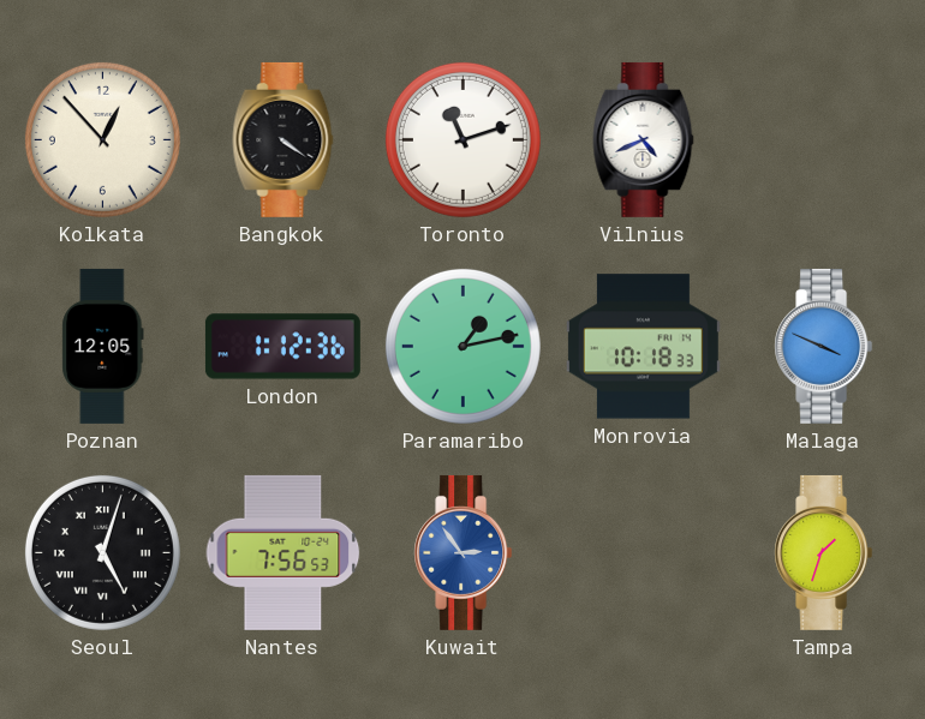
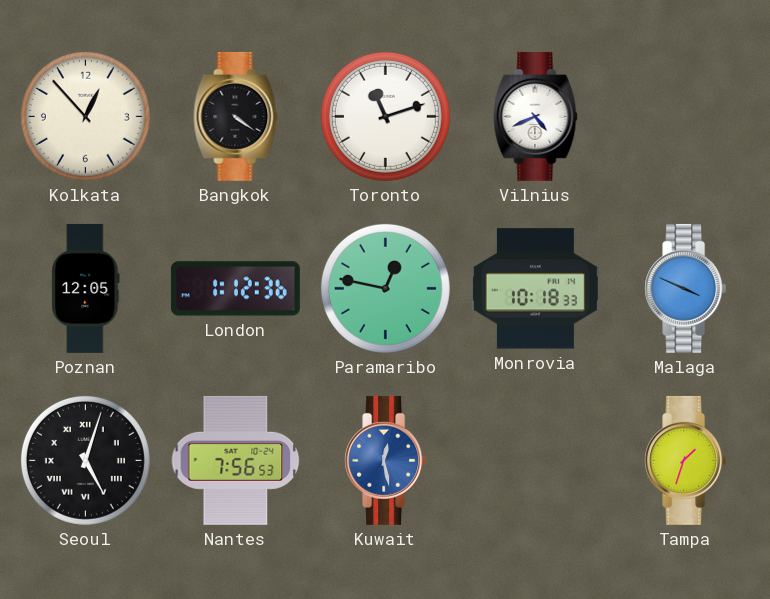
Paramaribo: 1:13 -> 12:47
Kuwait: 2:54 -> 12:28
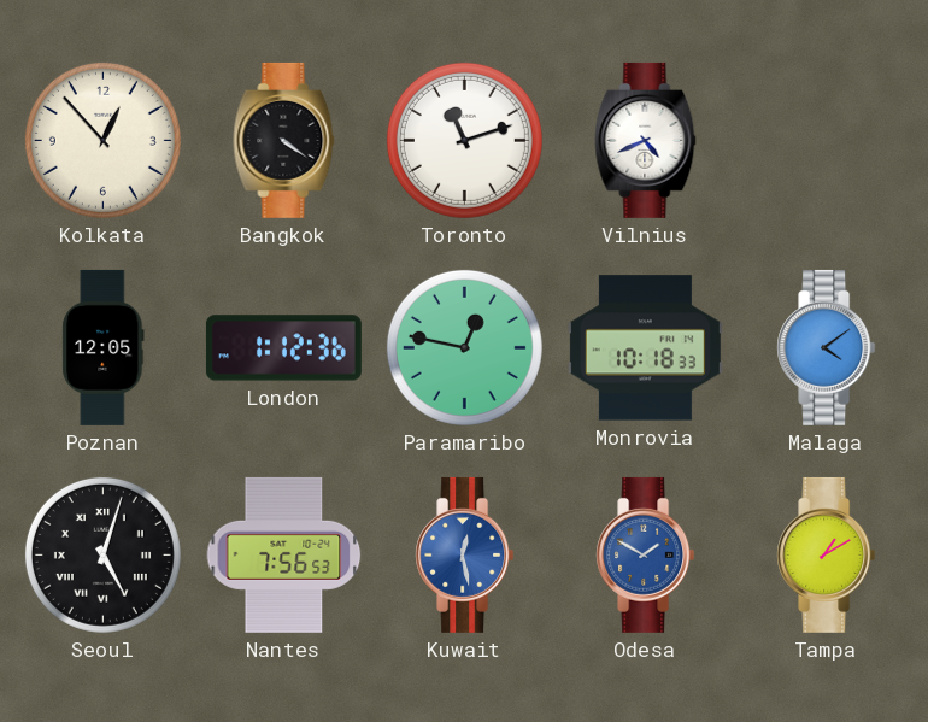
Malaga: 3:49 -> 4:09
Odesa: none -> 1:50
Tampa: 1:33 -> 1:10
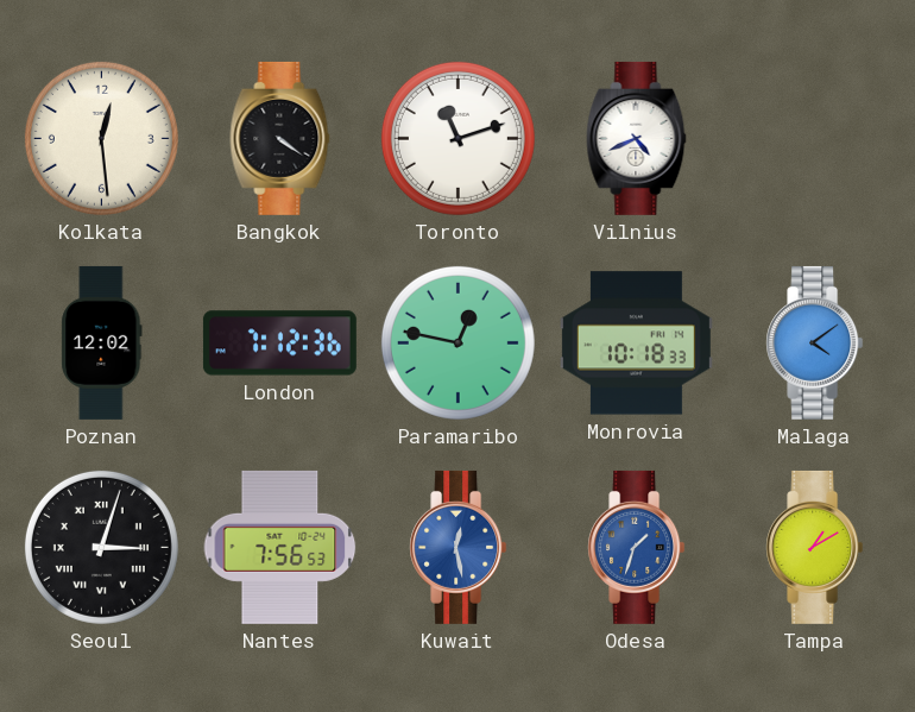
Kolkata: 12:53 -> 12:29
Poznan: 12:05 -> 12:02
London: 1:12 -> 7:12
Seoul: 5:03 -> 3:03
Odesa: 1:50 -> 1:33
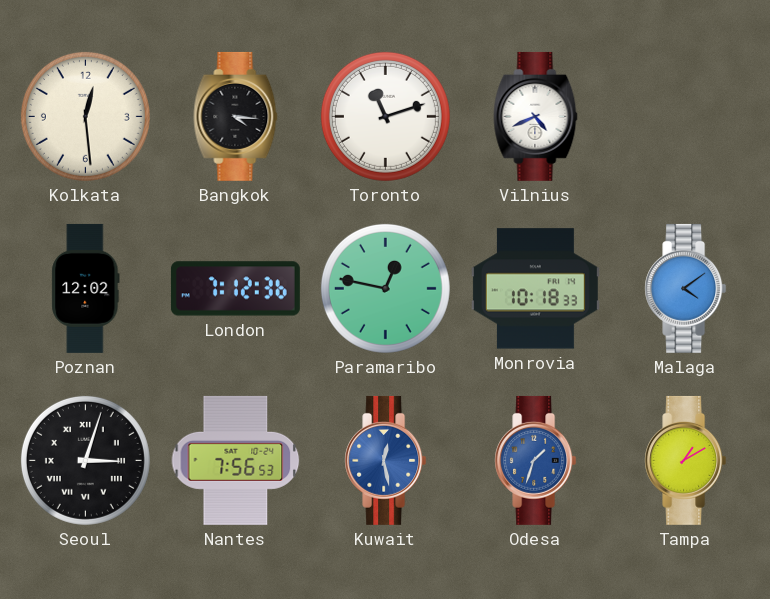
Bangkok: 4:21 -> 4:16
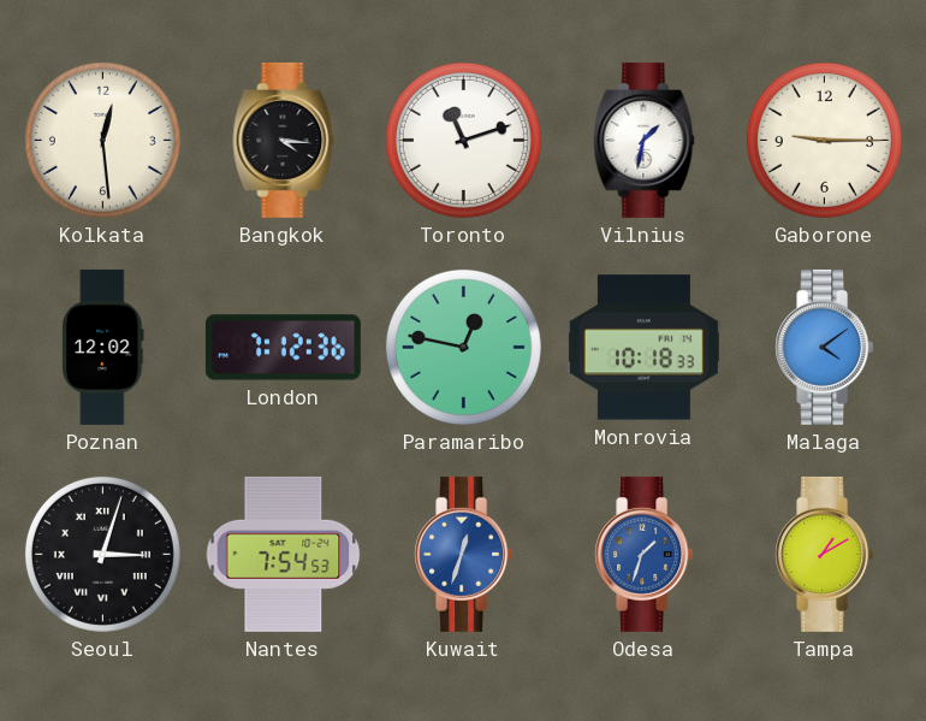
Vilnius: 4:41 -> 1:32
Gaborone: none -> 9:15
Nantes: 7:56 -> 7:54
Kuwait: 12:28 -> 12:33
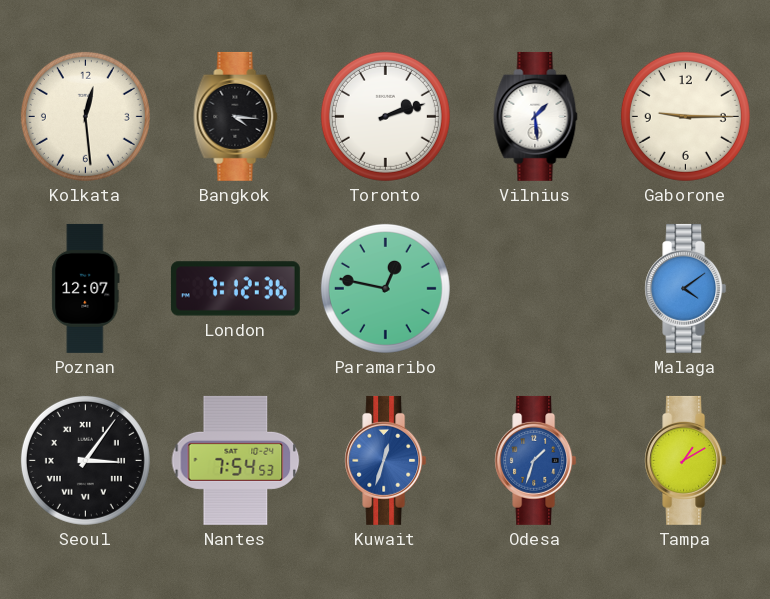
Toronto: 11:12 -> 2:12
Vilnius: 1:32 -> 1:29
Poznan: 12:02 -> 12:07
Monrovia: 10:18 -> none
Seoul: 3:03 -> 3:06
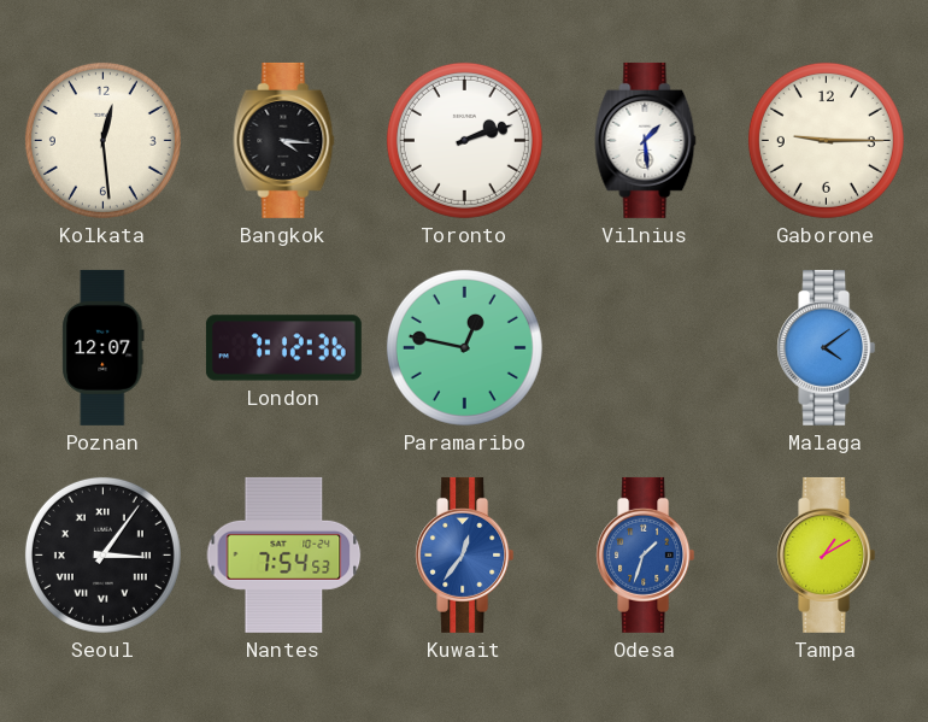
Kuwait: 12:33 -> 12:36
